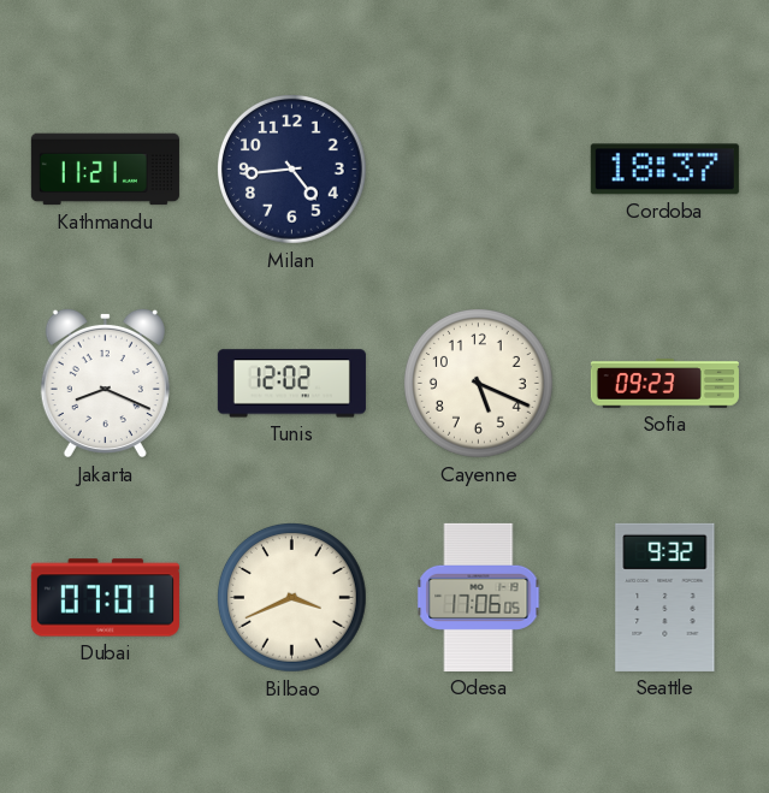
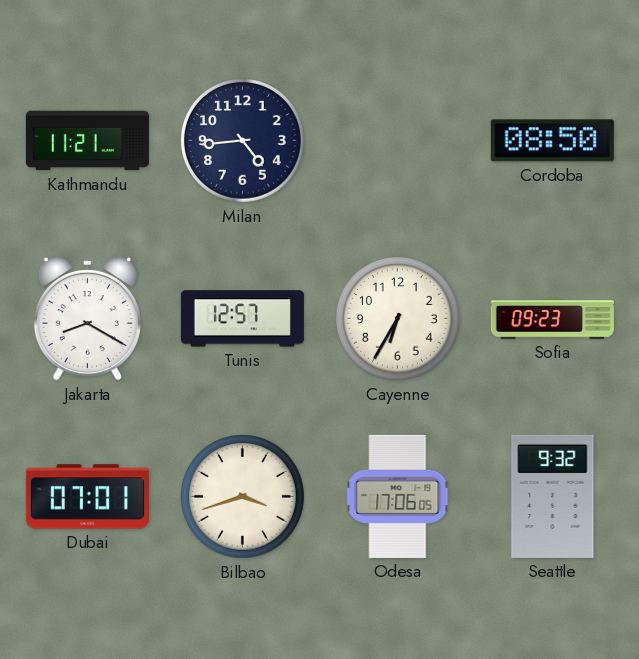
Cordoba: 18:37 -> 08:50
Jakarta: 8:19 -> 8:20
Tunis: 12:02 -> 12:57
Cayenne: 5:19 -> 6:35
Bilbao: 3:41 -> 3:42
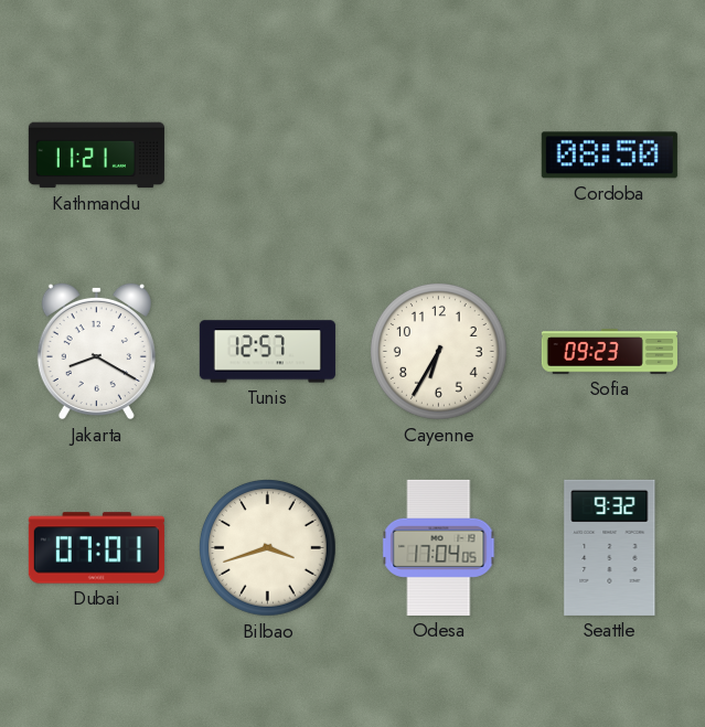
Milan: 4:44 -> none
Odesa: 17:06 -> 17:04
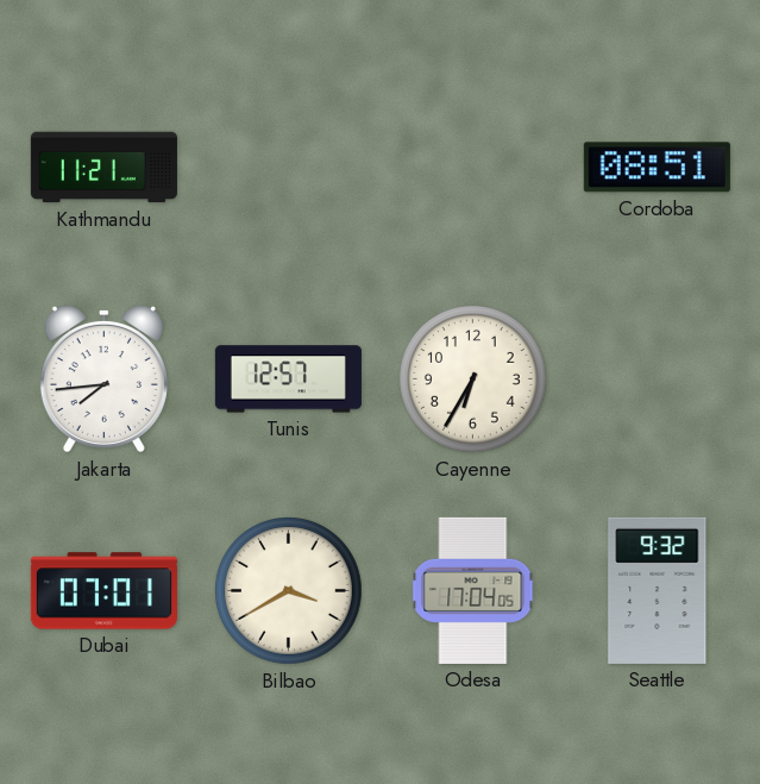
Cordoba: 08:50 -> 08:51
Jakarta: 8:20 -> 7:44
Sofia: 09:23 -> none
Bilbao: 3:42 -> 3:40
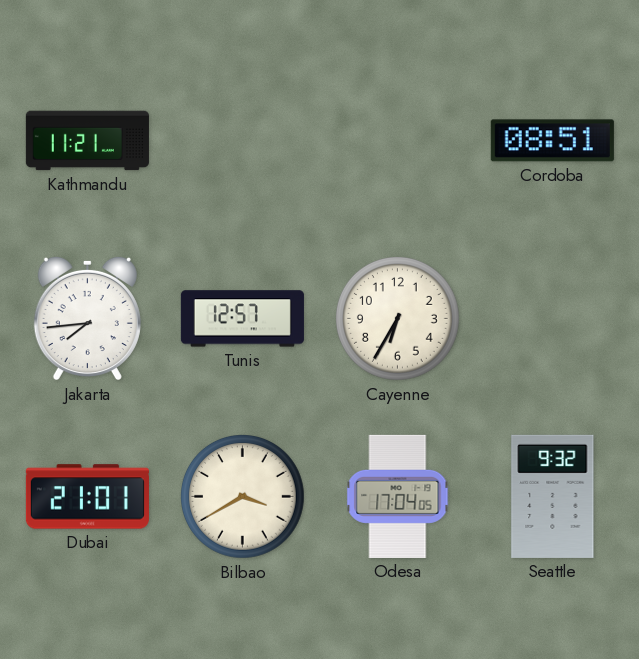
Dubai: 07:01 -> 21:01
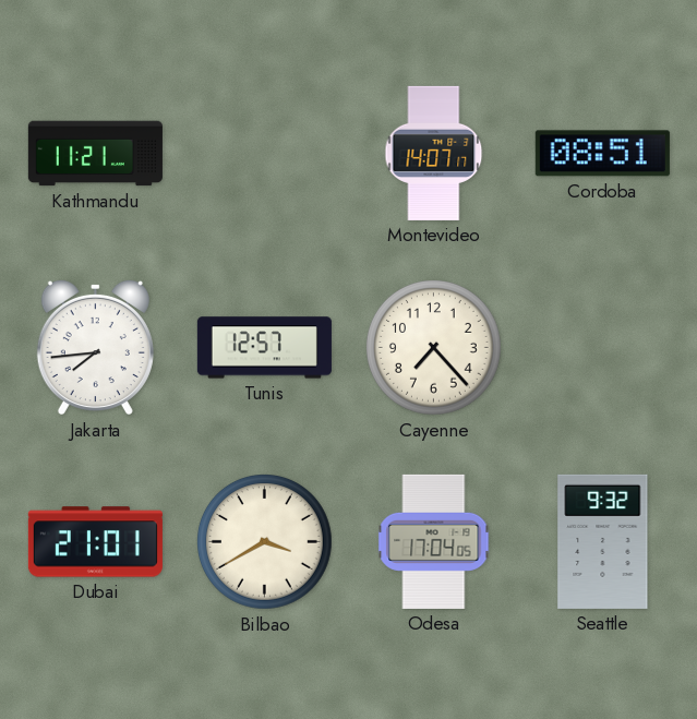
Montevideo: none -> 14:07
Cayenne: 6:35 -> 7:23
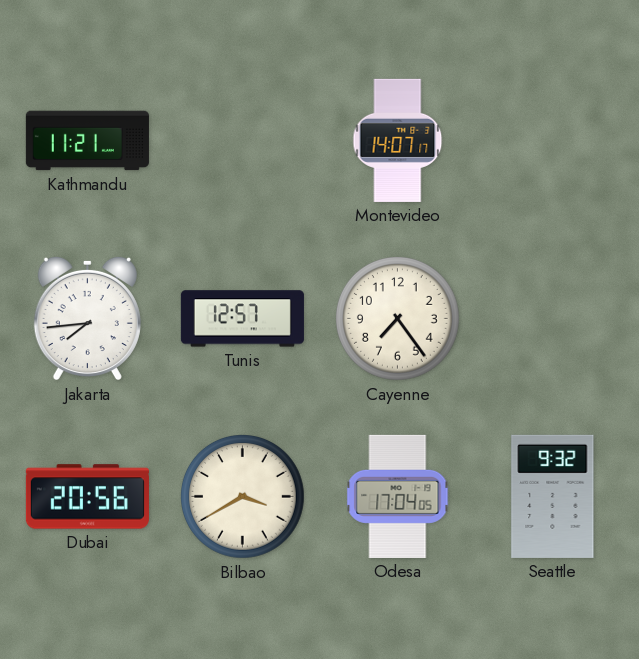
Cordoba: 08:51 -> none
Cayenne: 7:23 -> 7:24
Dubai: 21:01 -> 20:56
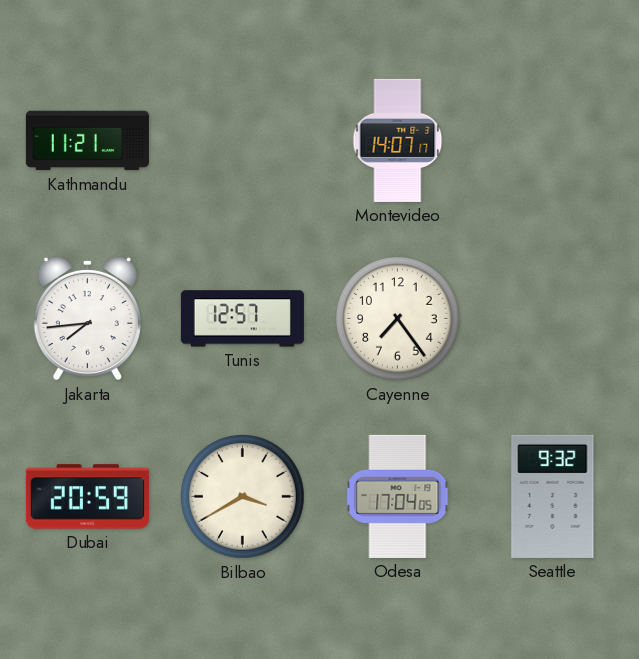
Dubai: 20:56 -> 20:59
